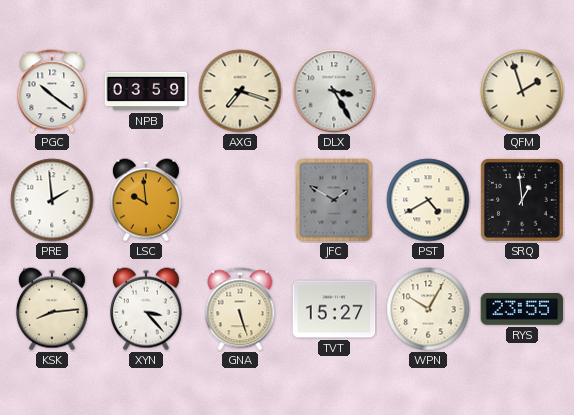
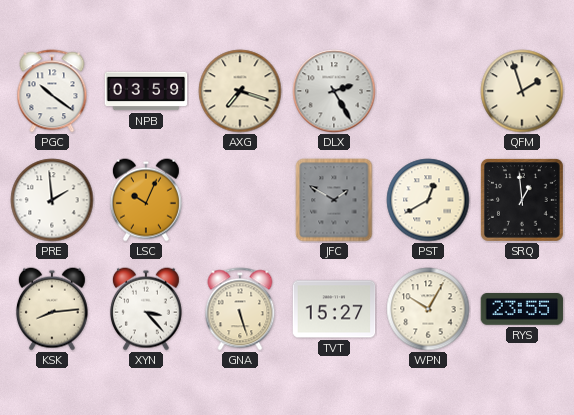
DLX: 3:25 -> 2:25
LSC: 9:59 -> 10:04
PST: 4:40 -> 12:40
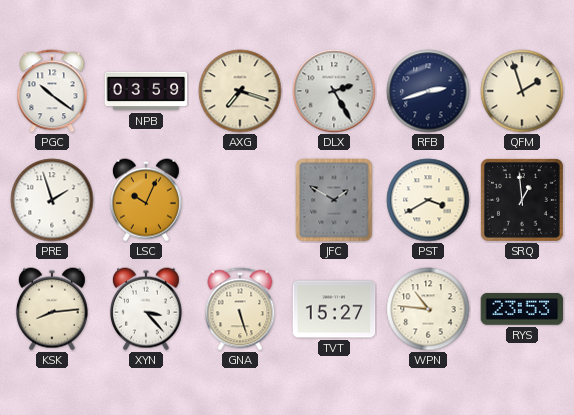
RFB: none -> 2:42
PRE: 1:59 -> 1:57
PST: 12:40 -> 3:40
WPN: 10:05 -> 10:46
RYS: 23:55 -> 23:53
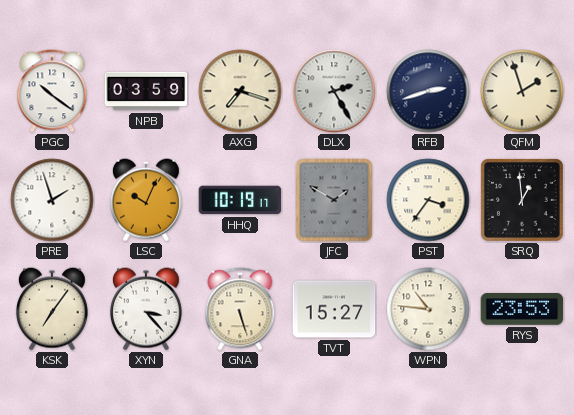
HHQ: none -> 10:19
PST: 3:40 -> 3:36
KSK: 8:14 -> 7:06
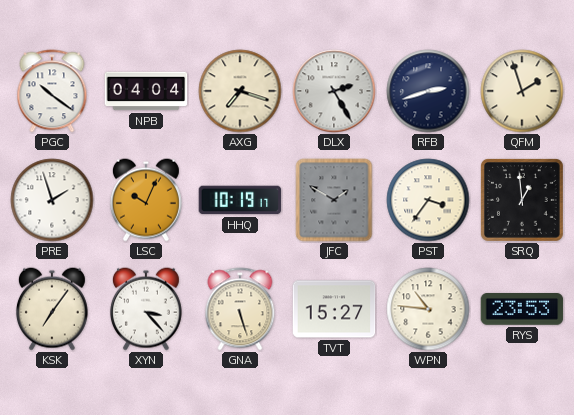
NPB: 03:59 -> 04:04
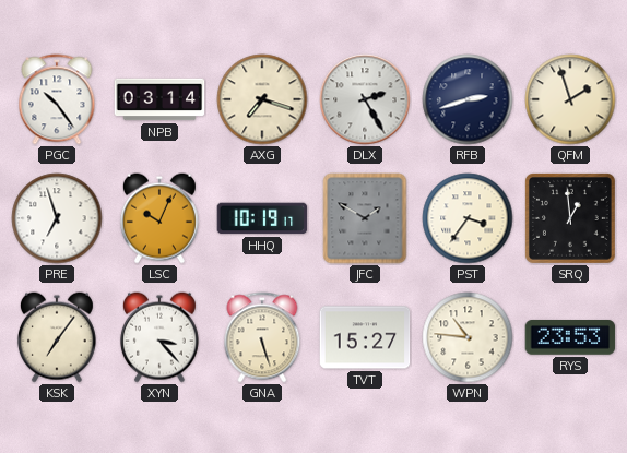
PGC: 10:21 -> 10:24
NPB: 04:04 -> 03:14
PRE: 1:57 -> 6:57
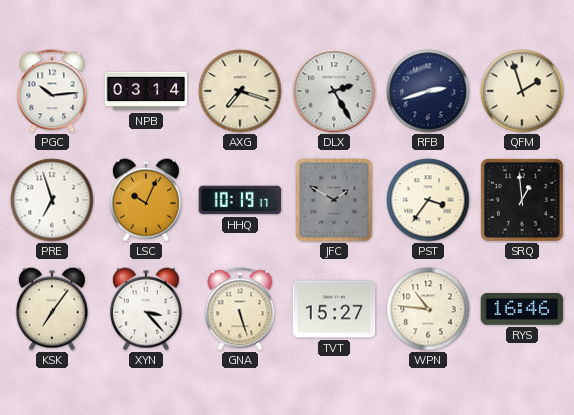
PGC: 10:24 -> 10:14
RYS: 23:53 -> 16:46
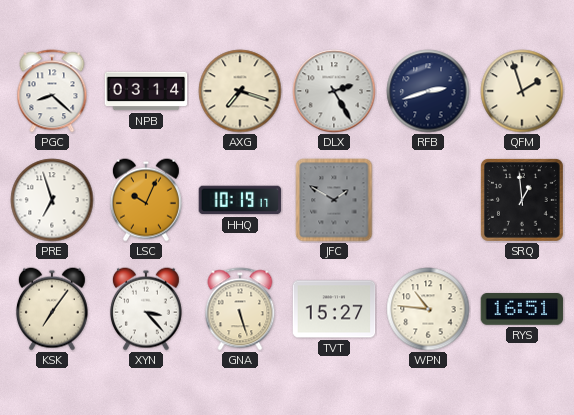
PGC: 10:14 -> 8:22
PST: 3:36 -> none
RYS: 16:46 -> 16:51
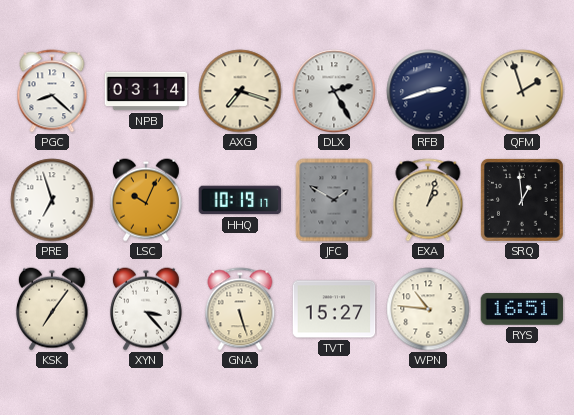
EXA: none -> 1:03
